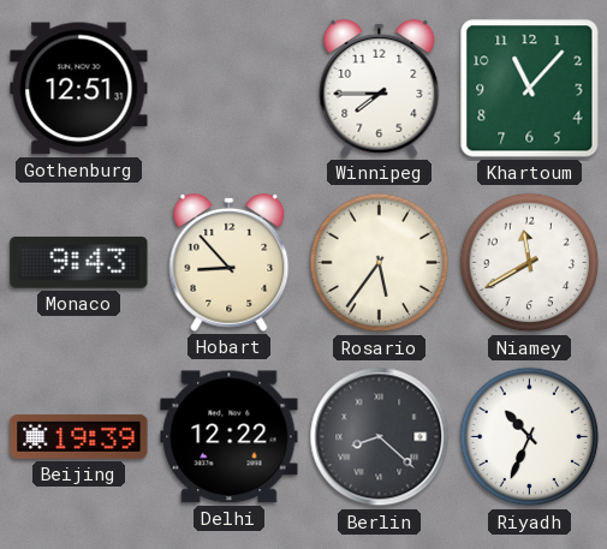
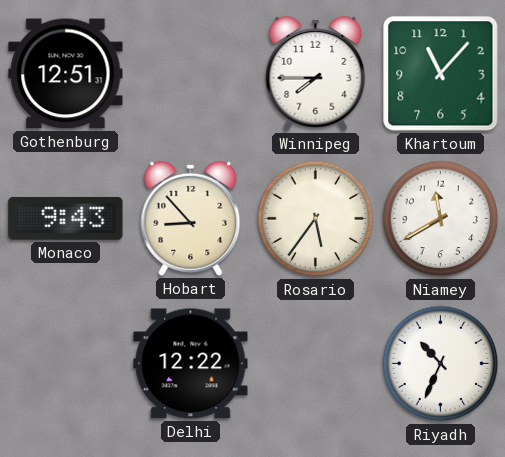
Beijing: 19:39 -> none
Berlin: 8:22 -> none
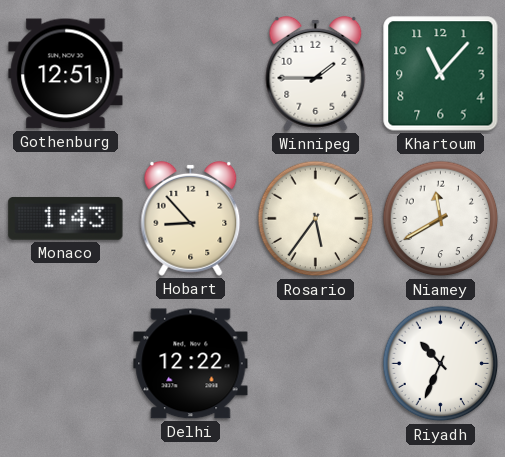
Winnipeg: 7:45 -> 1:45
Monaco: 9:43 -> 1:43
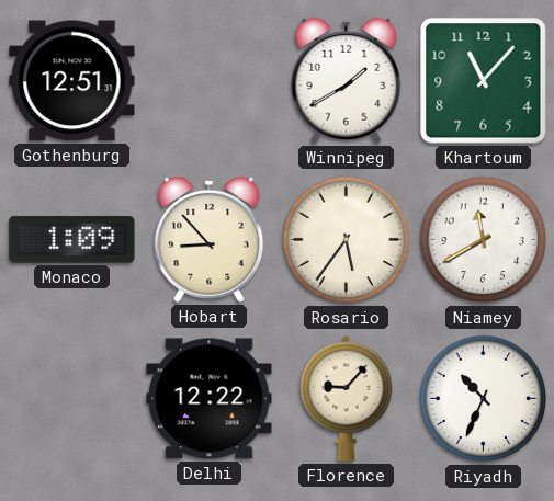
Winnipeg: 1:45 -> 1:40
Monaco: 1:43 -> 1:09
Florence: none -> 9:07
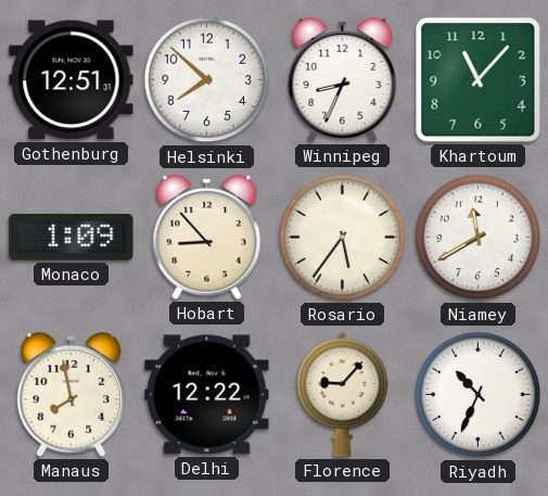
Helsinki: none -> 7:52
Winnipeg: 1:40 -> 8:34
Manaus: none -> 7:58
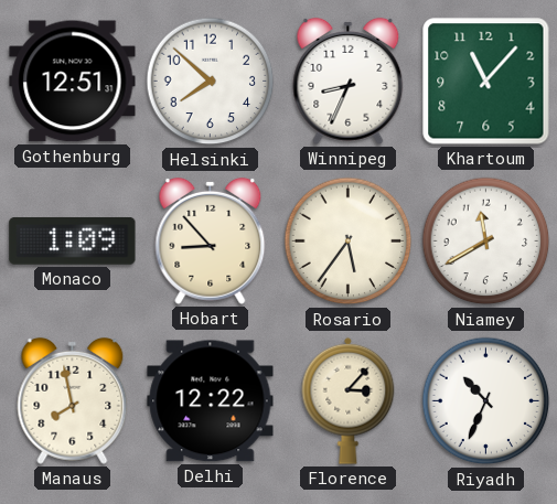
Florence: 9:07 -> 3:07
